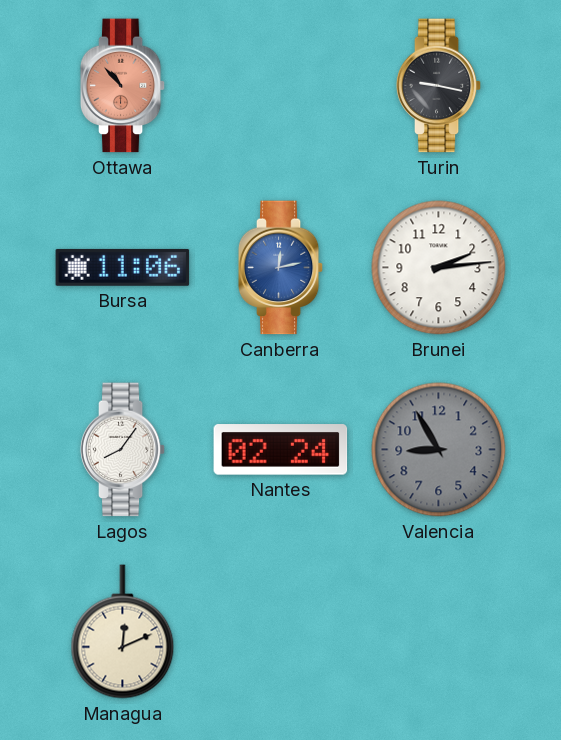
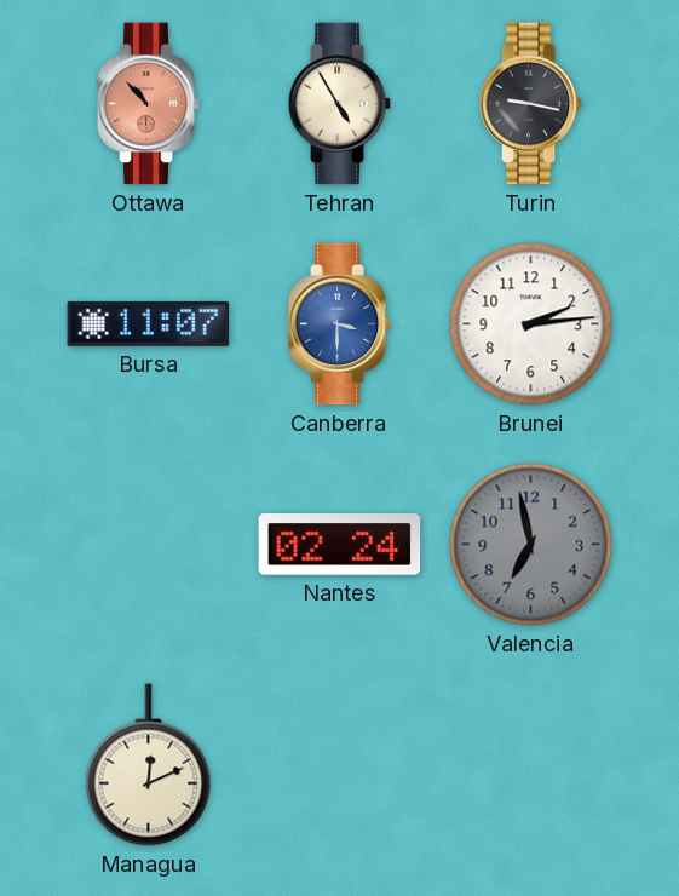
Tehran: none -> 4:55
Bursa: 11:06 -> 11:07
Canberra: 12:13 -> 3:30
Lagos: 8:06 -> none
Valencia: 8:55 -> 6:58
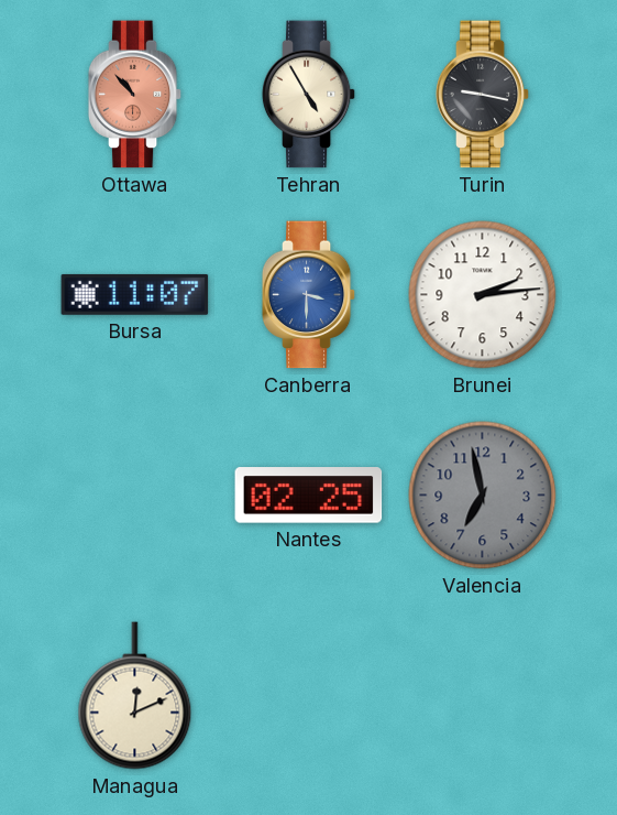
Nantes: 02:24 -> 02:25
